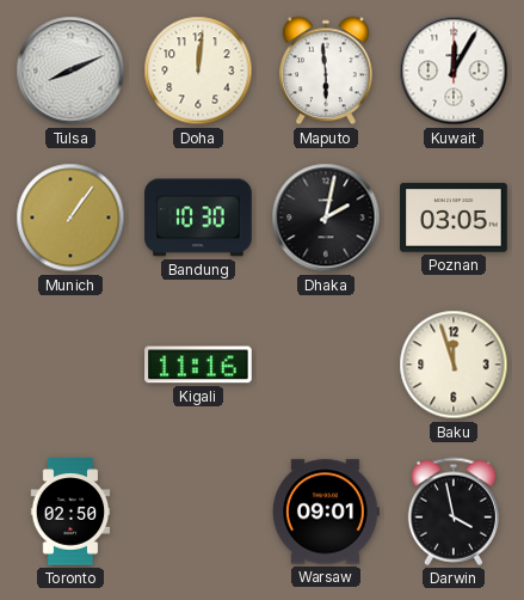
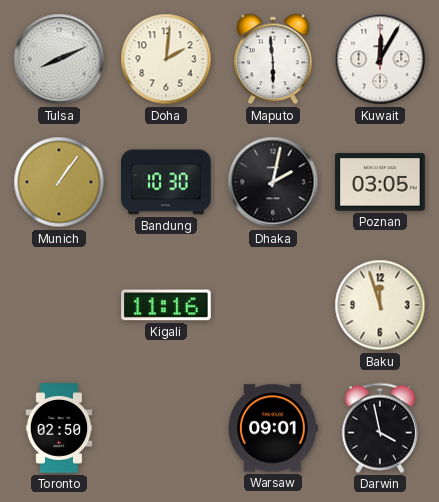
Doha: 12:01 -> 2:01
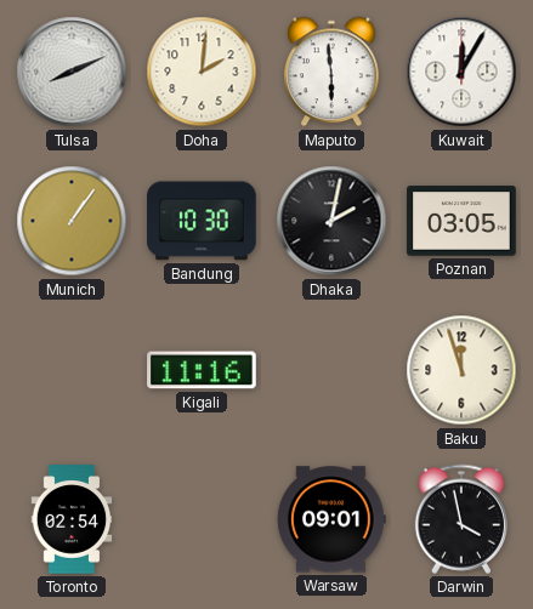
Toronto: 02:50 -> 02:54
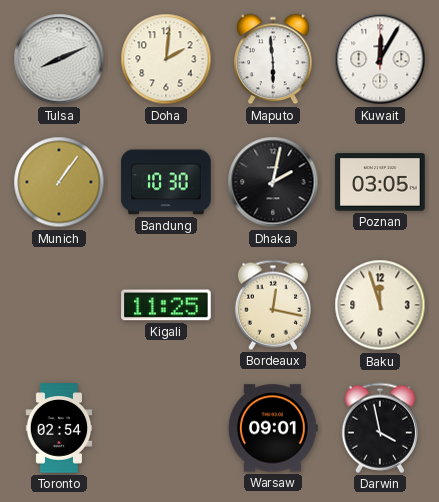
Kigali: 11:16 -> 11:25
Bordeaux: none -> 12:17
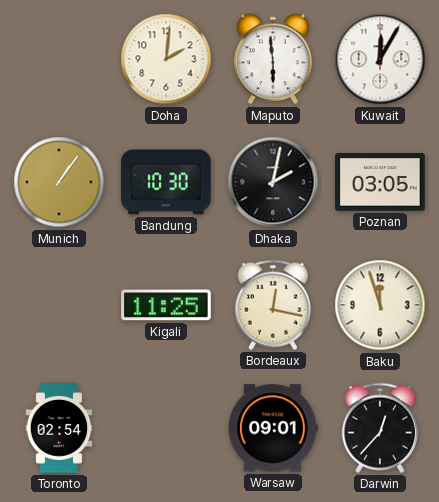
Tulsa: 8:11 -> none
Darwin: 3:58 -> 12:37
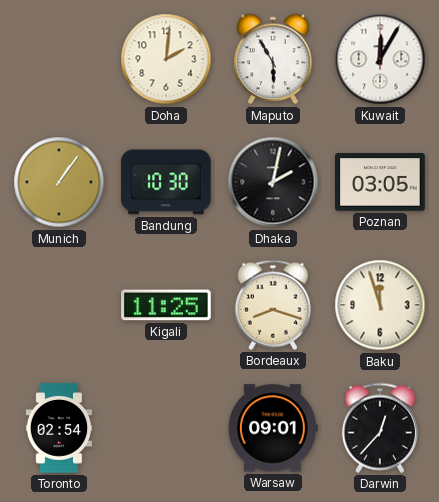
Maputo: 5:59 -> 5:55
Bordeaux: 12:17 -> 8:18
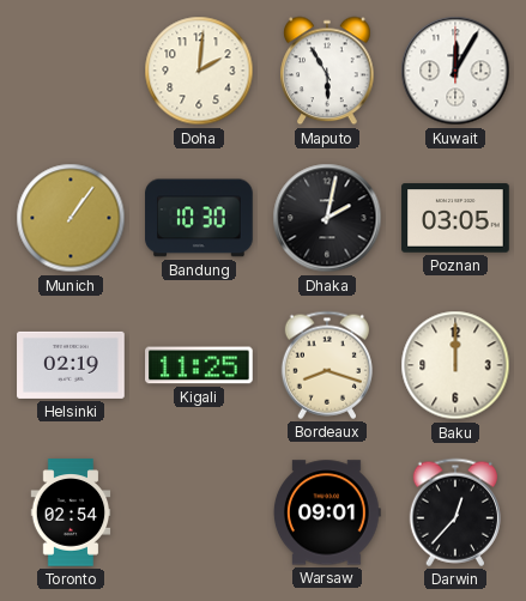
Helsinki: none -> 02:19
Baku: 11:57 -> 12:00
